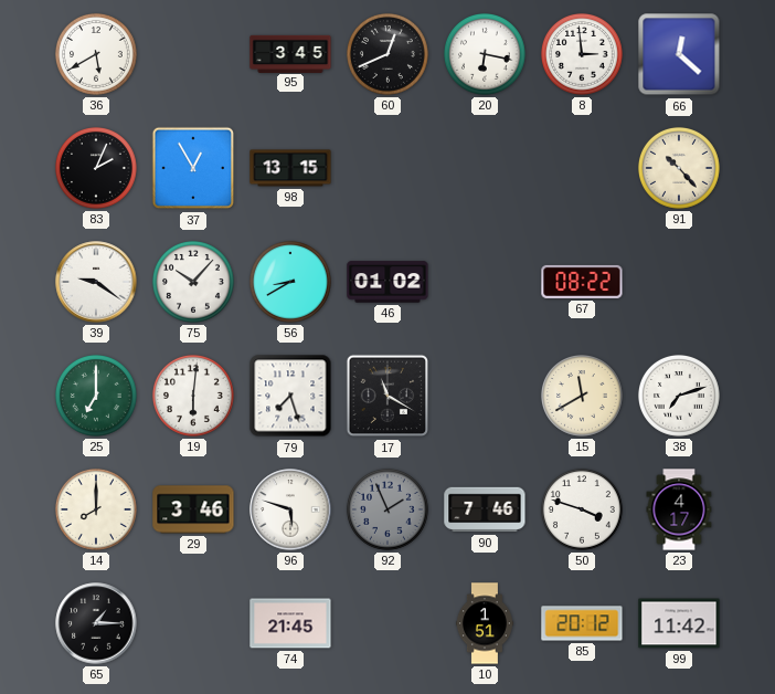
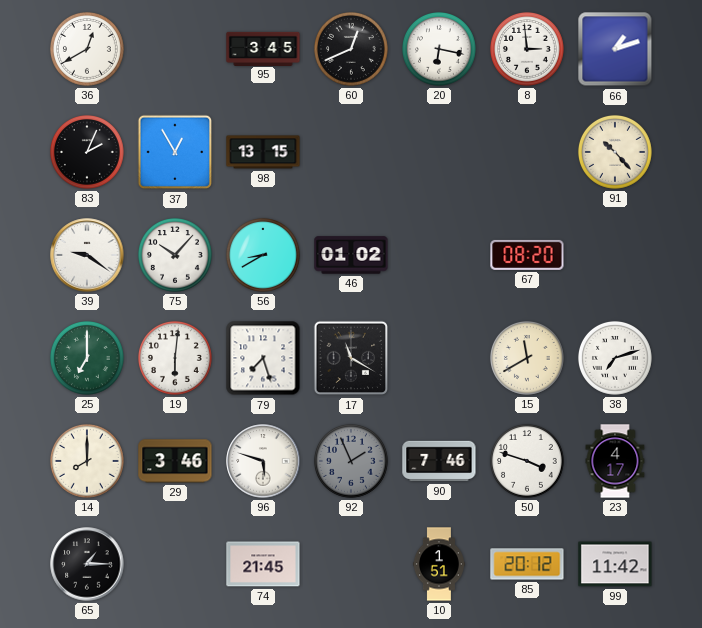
36: 5:40 -> 12:40
66: 12:22 -> 1:12
67: 08:22 -> 08:20
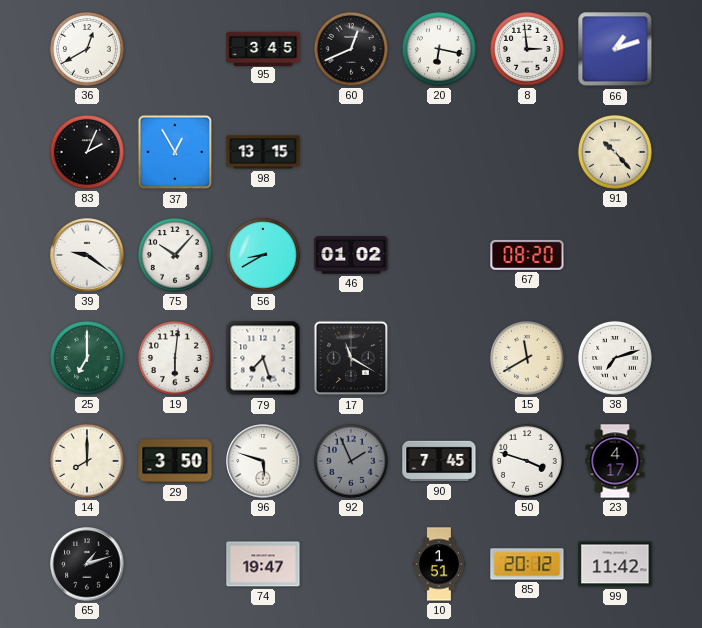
29: 3:46 -> 3:50
90: 7:46 -> 7:45
65: 1:15 -> 1:12
74: 21:45 -> 19:47
